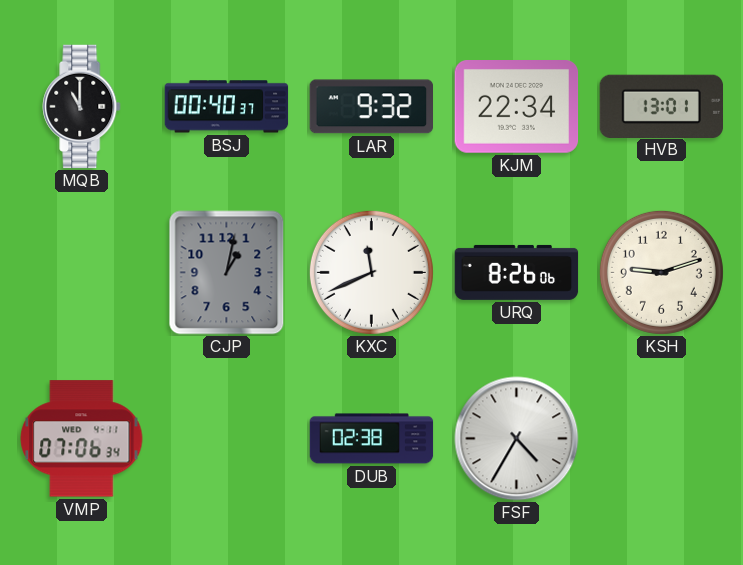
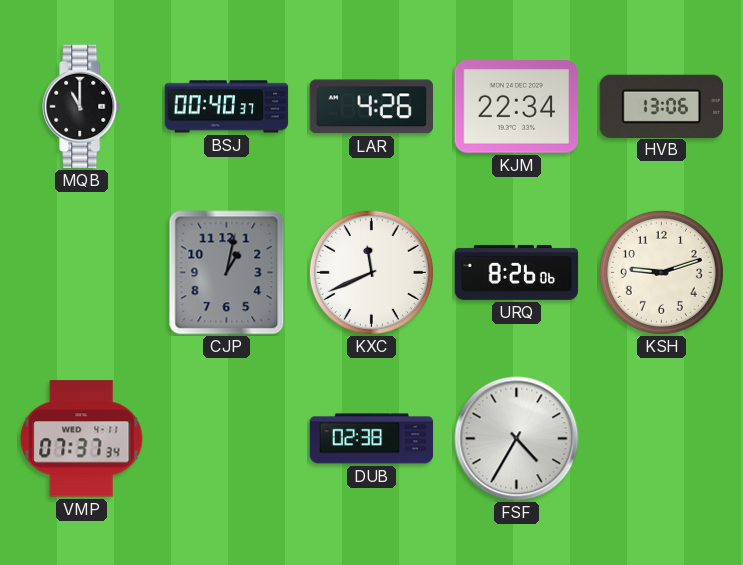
LAR: 9:32 -> 4:26
HVB: 13:01 -> 13:06
VMP: 07:06 -> 07:37
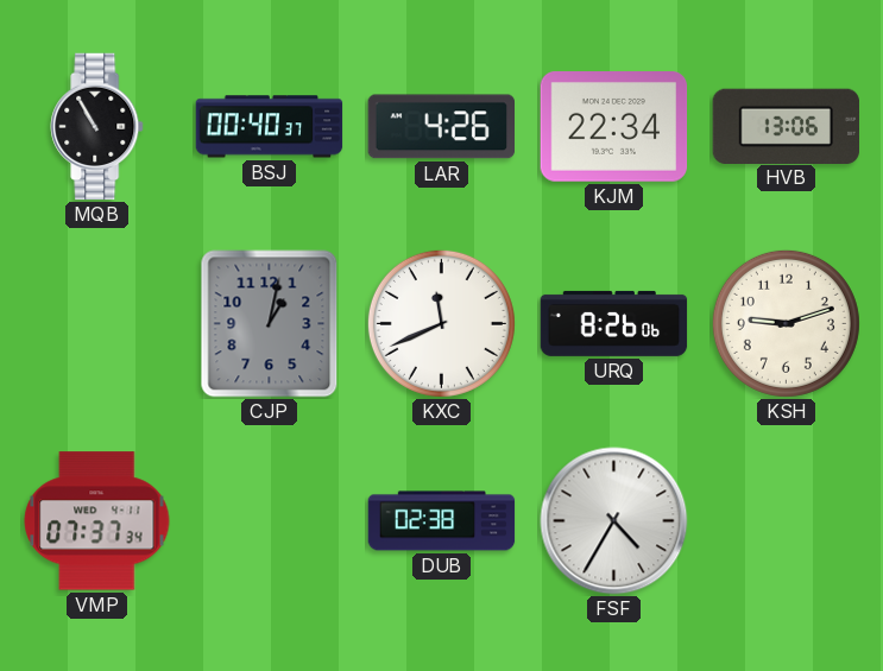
MQB: 11:00 -> 10:55
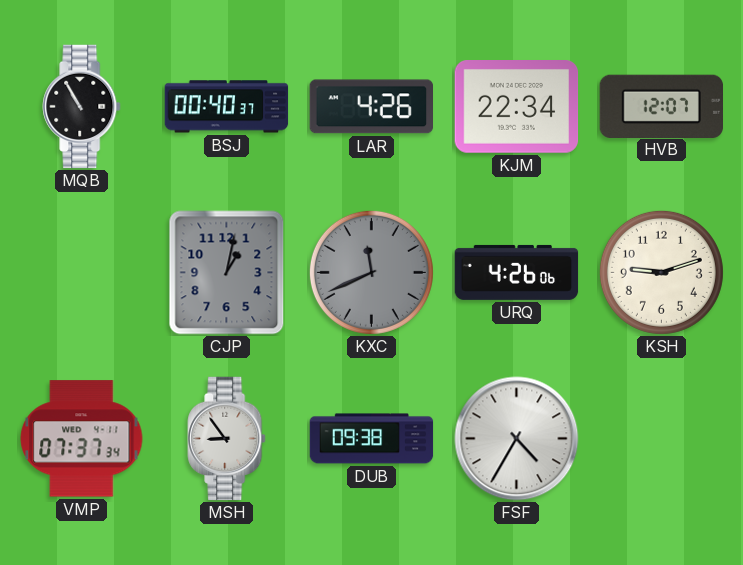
HVB: 13:06 -> 12:07
KXC dial: white -> grey
URQ: 8:26 -> 4:26
MSH: none -> 8:54
DUB: 02:38 -> 09:38
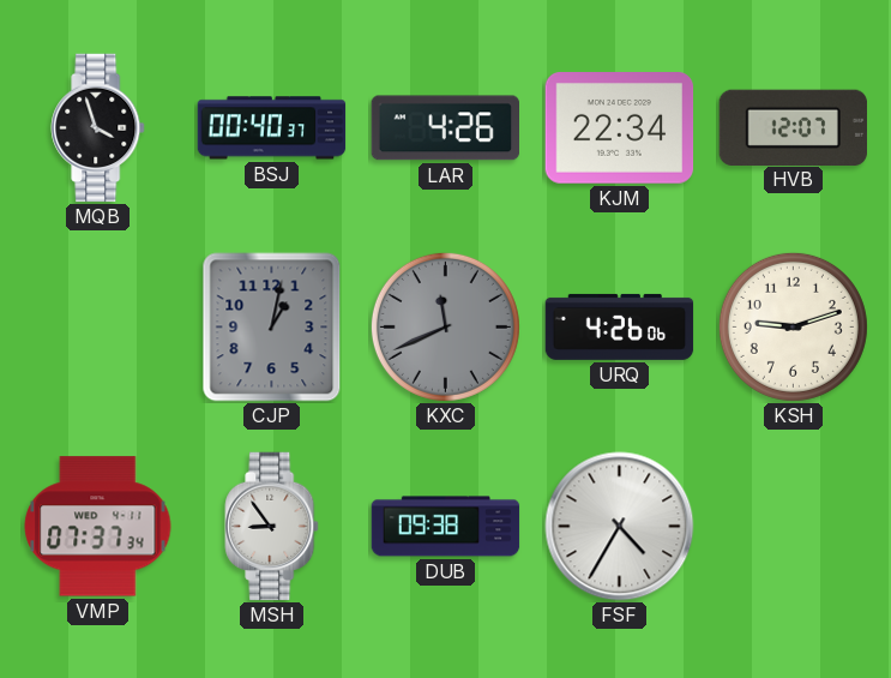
MQB: 10:55 -> 3:57
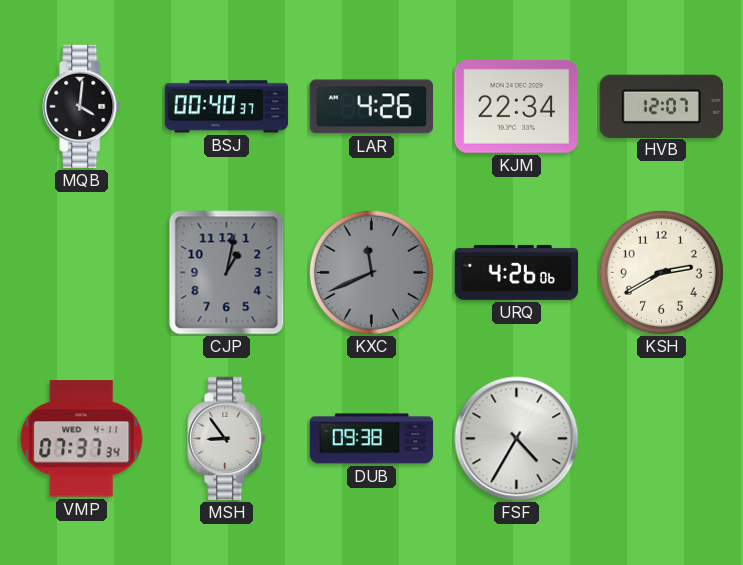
MQB: 3:57 -> 4:01
KSH: 9:12 -> 2:40
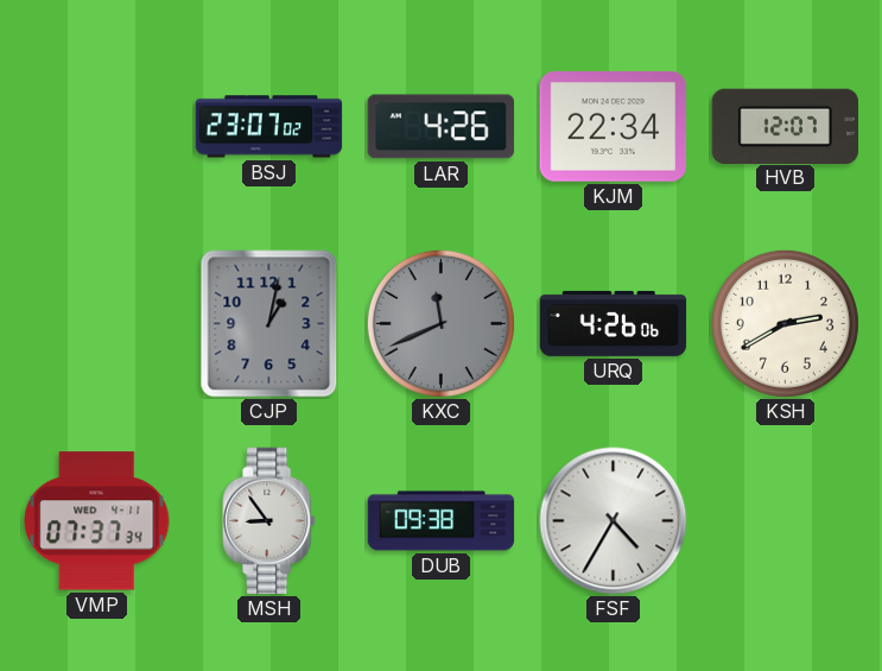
MQB: 4:01 -> none
BSJ: 00:40 -> 23:07
